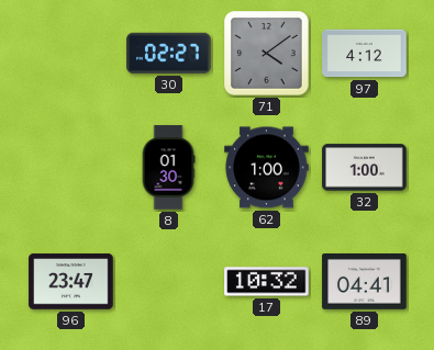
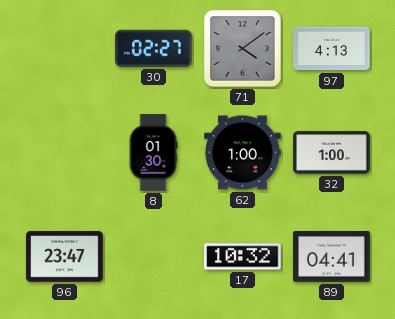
97: 4:12 -> 4:13
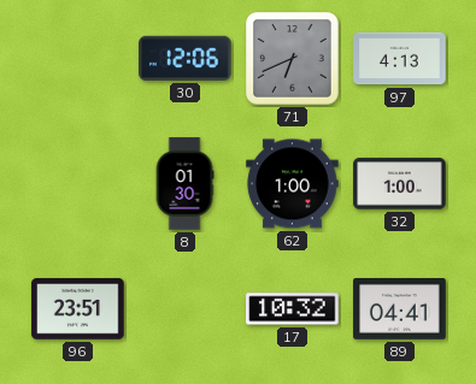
30: 02:27 -> 12:06
71: 4:09 -> 6:41
96: 23:47 -> 23:51
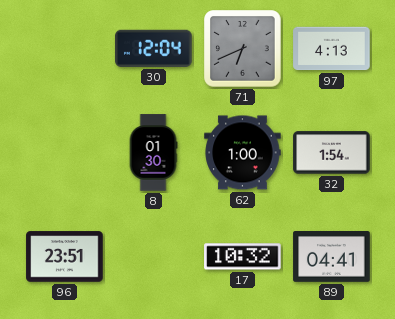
30: 12:06 -> 12:04
32: 1:00 -> 1:54
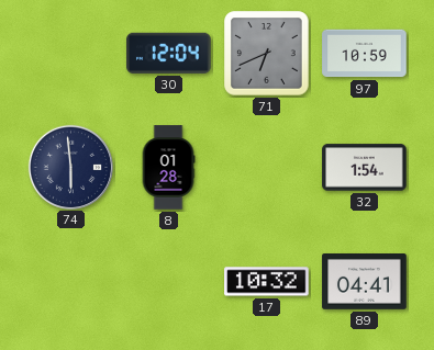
97: 4:13 -> 10:59
74: none -> 5:59
8: 01:30 -> 01:28
62: 1:00 -> none
96: 23:51 -> none
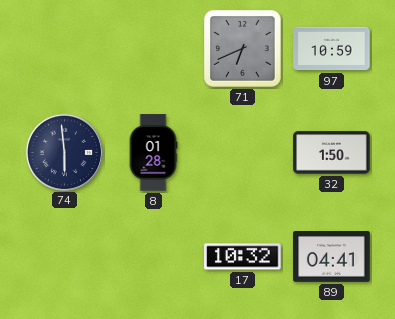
30: 12:04 -> none
32: 1:54 -> 1:50
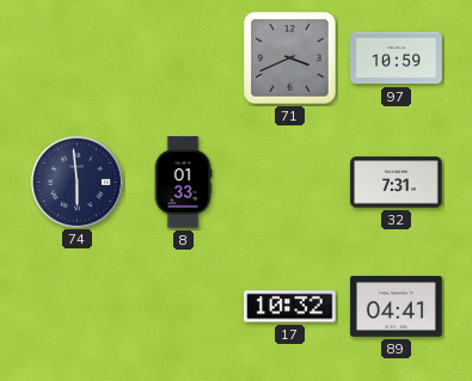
71: 6:41 -> 3:41
8: 01:28 -> 01:33
32: 1:50 -> 7:31
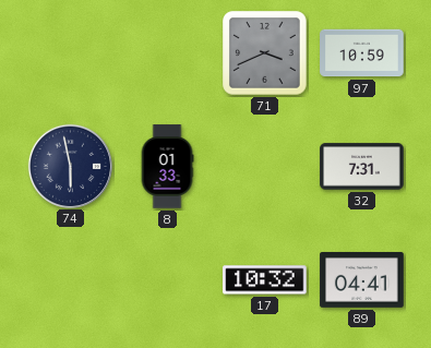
74: 5:59 -> 5:58
